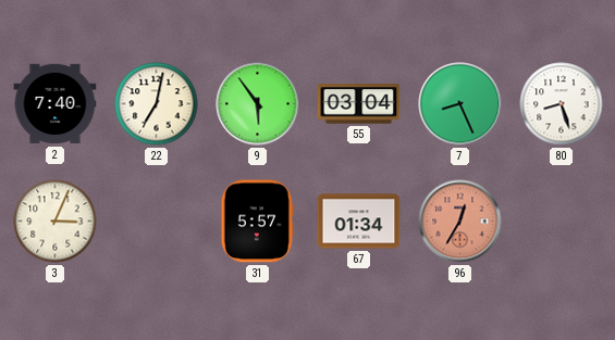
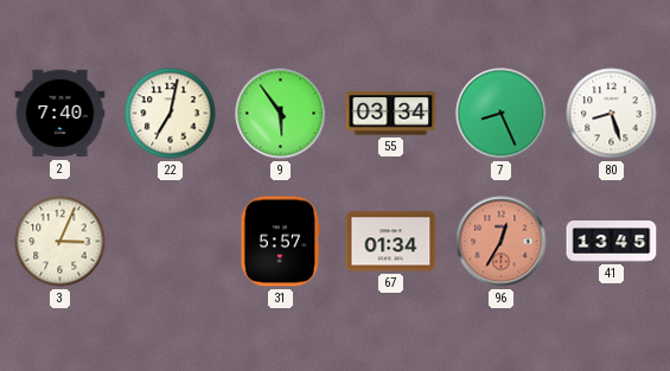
55: 03:04 -> 03:34
41: none -> 13:45
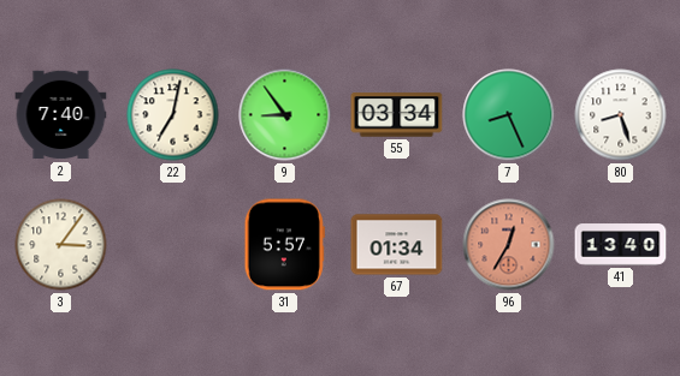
9: 5:54 -> 8:54
3: 3:04 -> 3:06
41: 13:45 -> 13:40
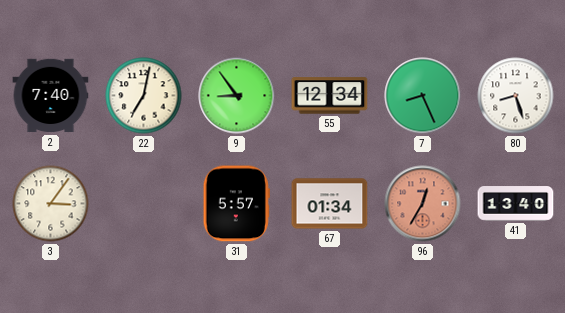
55: 03:34 -> 12:34
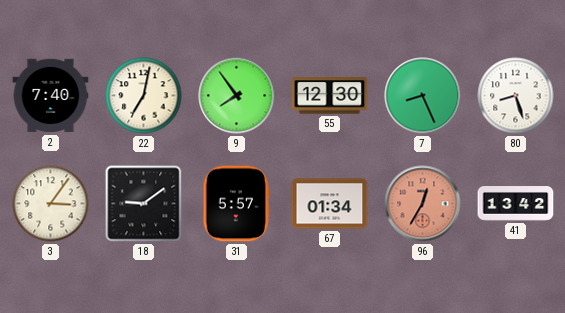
9: 8:54 -> 7:54
55: 12:34 -> 12:30
18: none -> 9:09
41: 13:40 -> 13:42
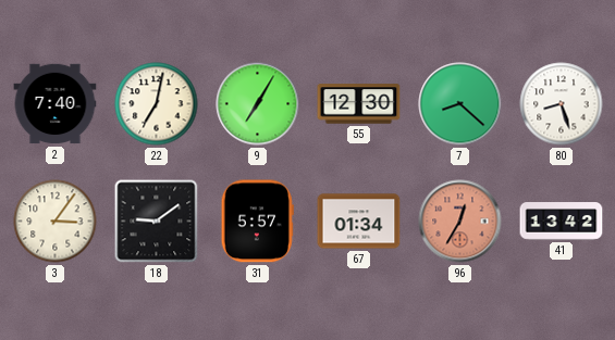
9: 7:54 -> 7:05
7: 8:26 -> 8:22
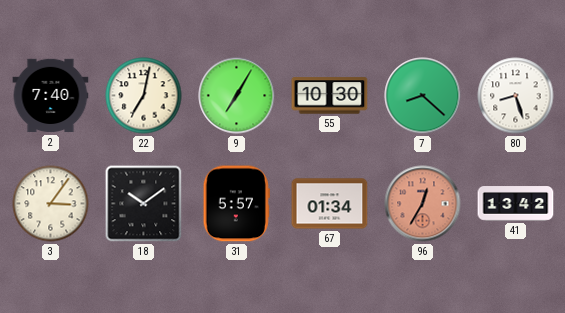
55: 12:30 -> 10:30
18: 9:09 -> 10:09
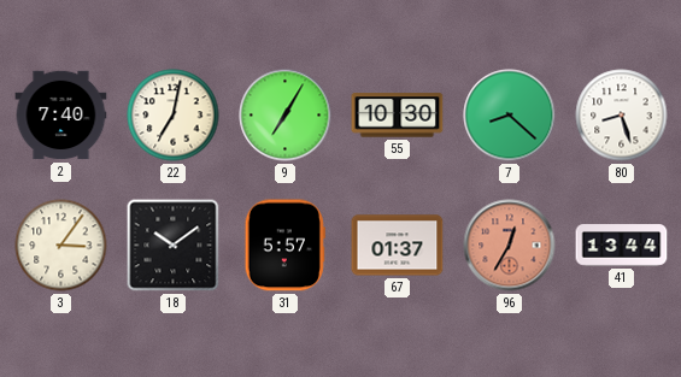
67: 01:34 -> 01:37
41: 13:42 -> 13:44
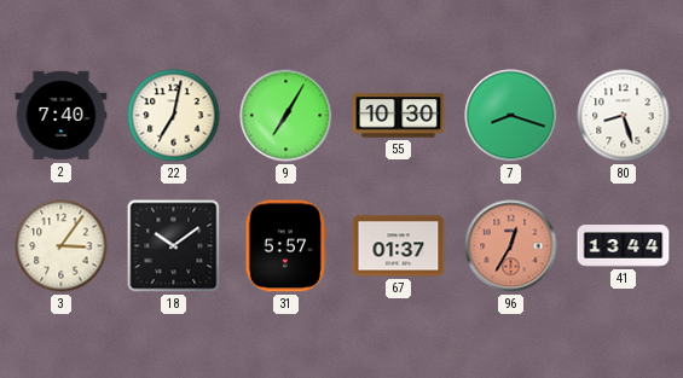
7: 8:22 -> 8:18
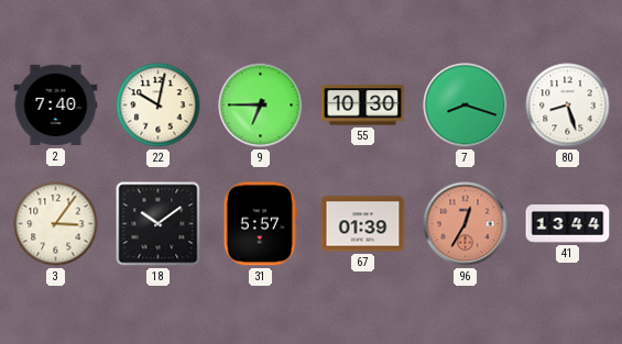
22: 7:02 -> 10:02
9: 7:05 -> 6:45
67: 01:37 -> 01:39
